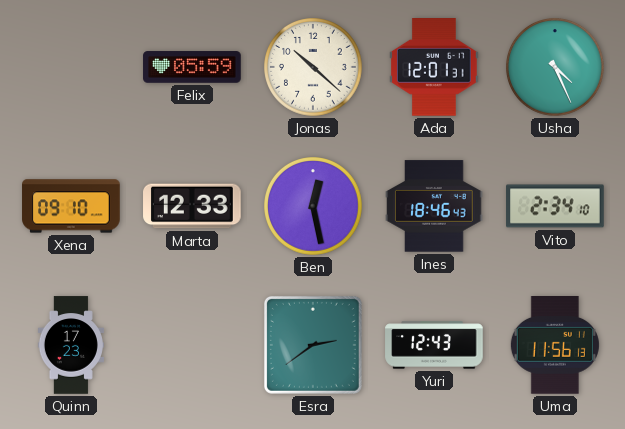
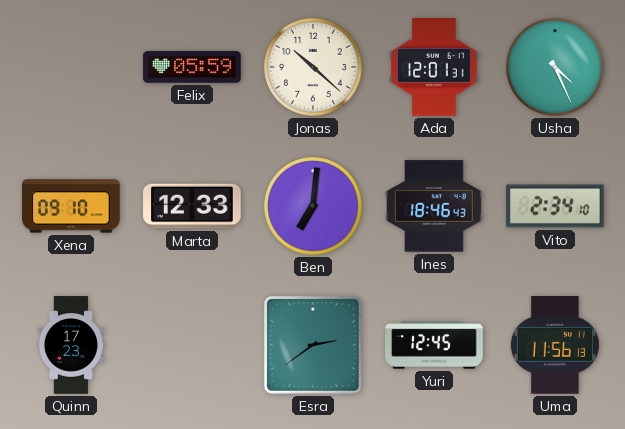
Ben: 12:28 -> 7:01
Yuri: 12:43 -> 12:45
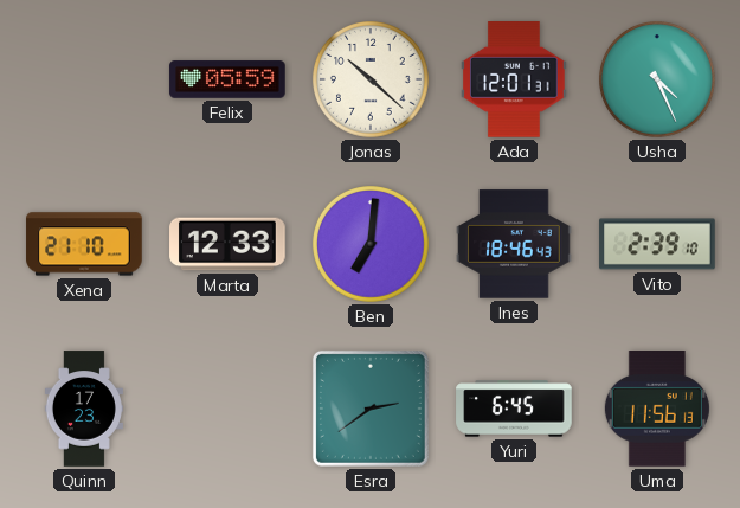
Xena: 09:10 -> 21:10
Vito: 2:34 -> 2:39
Yuri: 12:45 -> 6:45
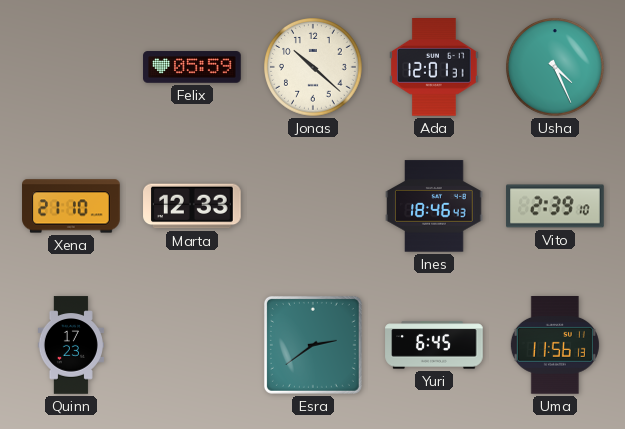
Ben: 7:01 -> none
